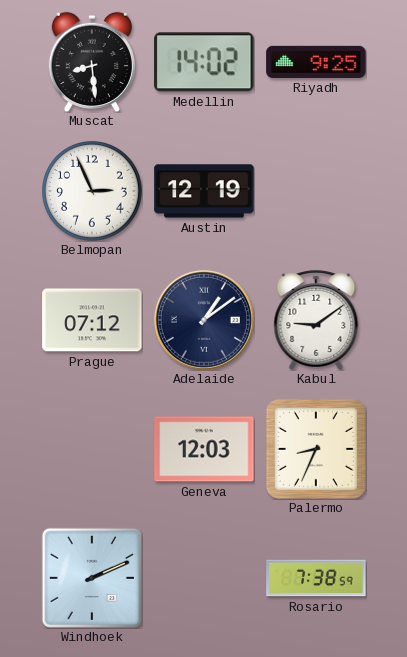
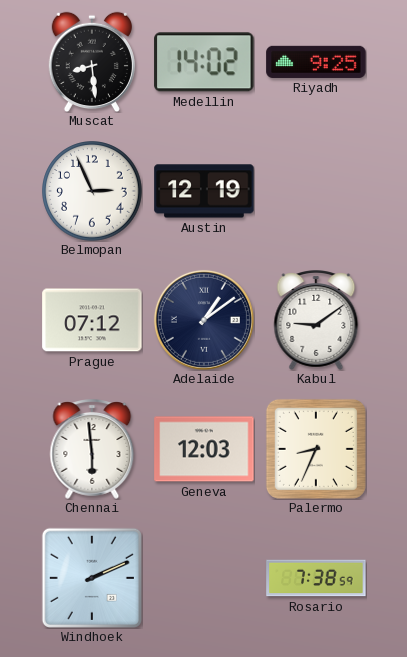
Chennai: none -> 5:59
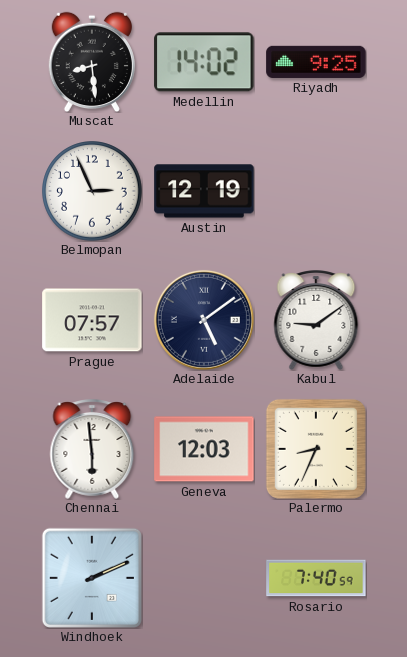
Prague: 07:12 -> 07:57
Adelaide: 1:09 -> 5:09
Rosario: 7:38 -> 7:40
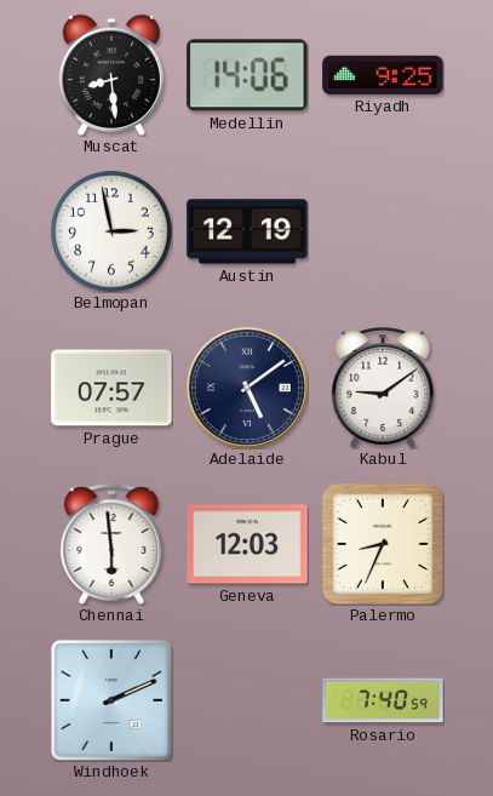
Medellin: 14:02 -> 14:06
Belmopan: 2:56 -> 2:58
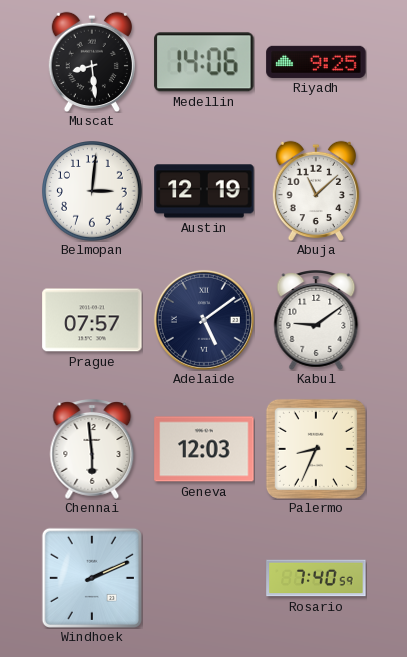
Belmopan: 2:58 -> 3:01
Abuja: none -> 11:08
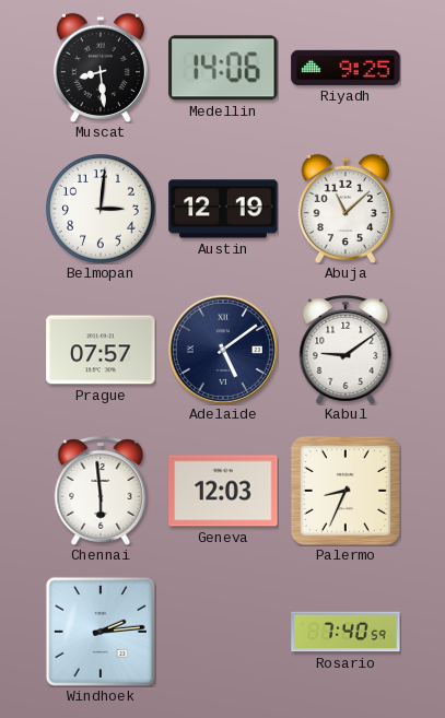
Windhoek: 2:11 -> 2:14
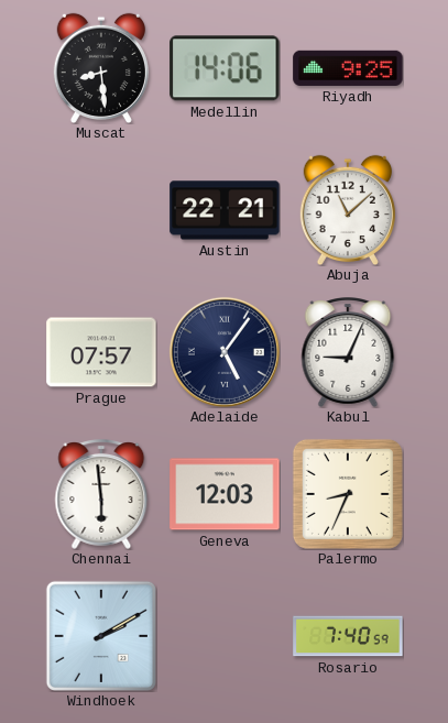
Belmopan: 3:01 -> none
Austin: 12:19 -> 22:21
Adelaide: 5:09 -> 5:06
Kabul: 9:09 -> 9:04
Windhoek: 2:14 -> 2:10
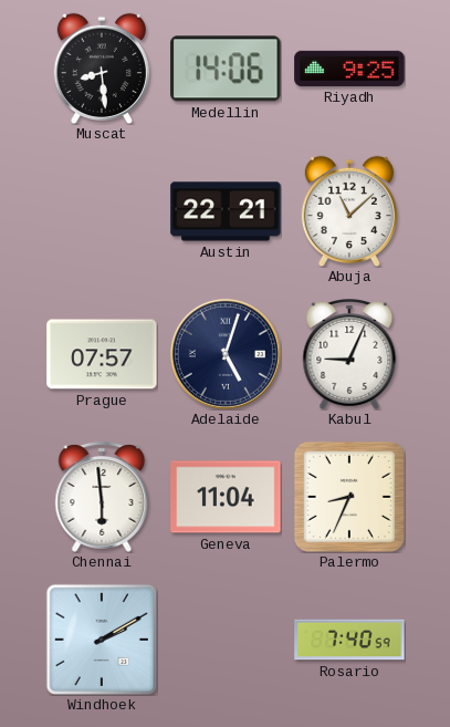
Adelaide: 5:06 -> 5:03
Geneva: 12:03 -> 11:04
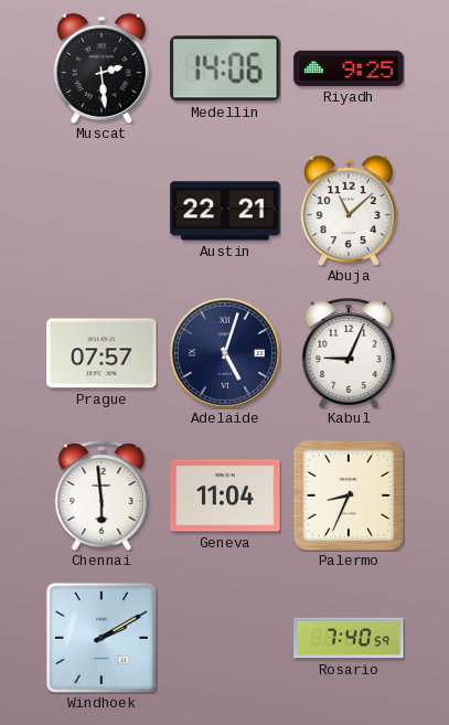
Muscat: 8:29 -> 2:29
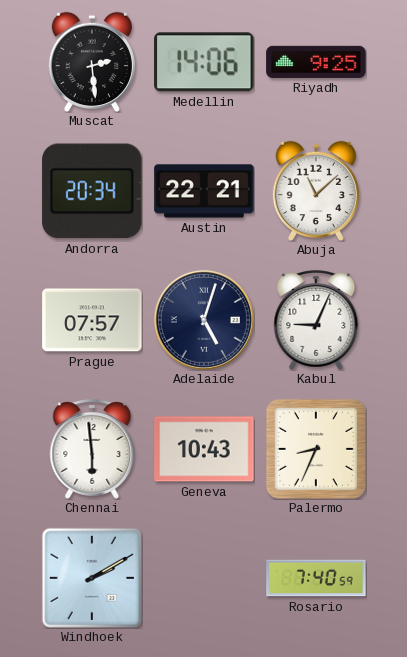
Andorra: none -> 20:34
Geneva: 11:04 -> 10:43
